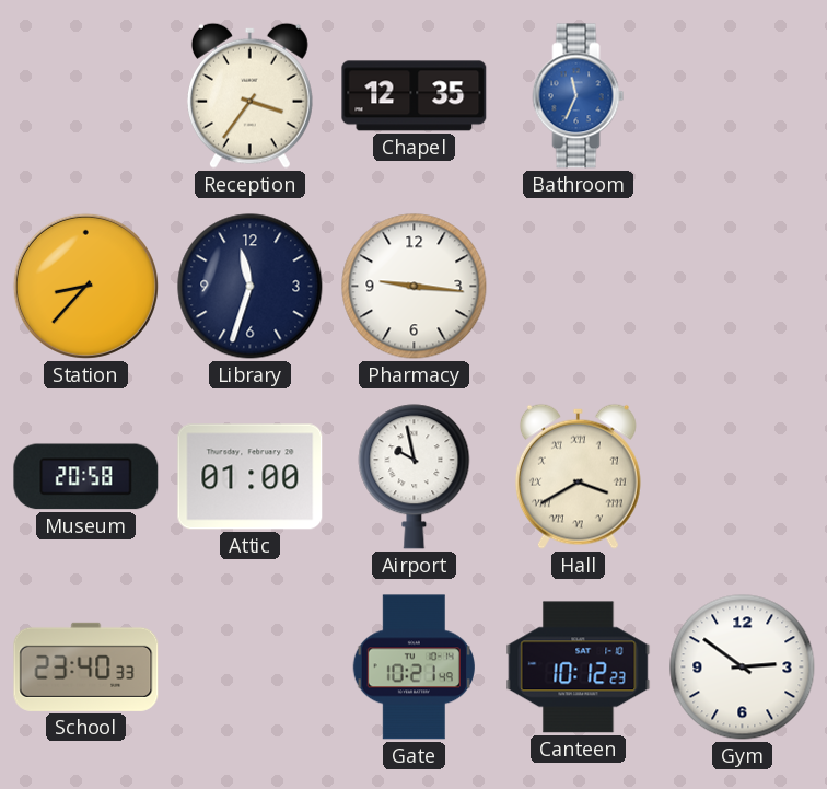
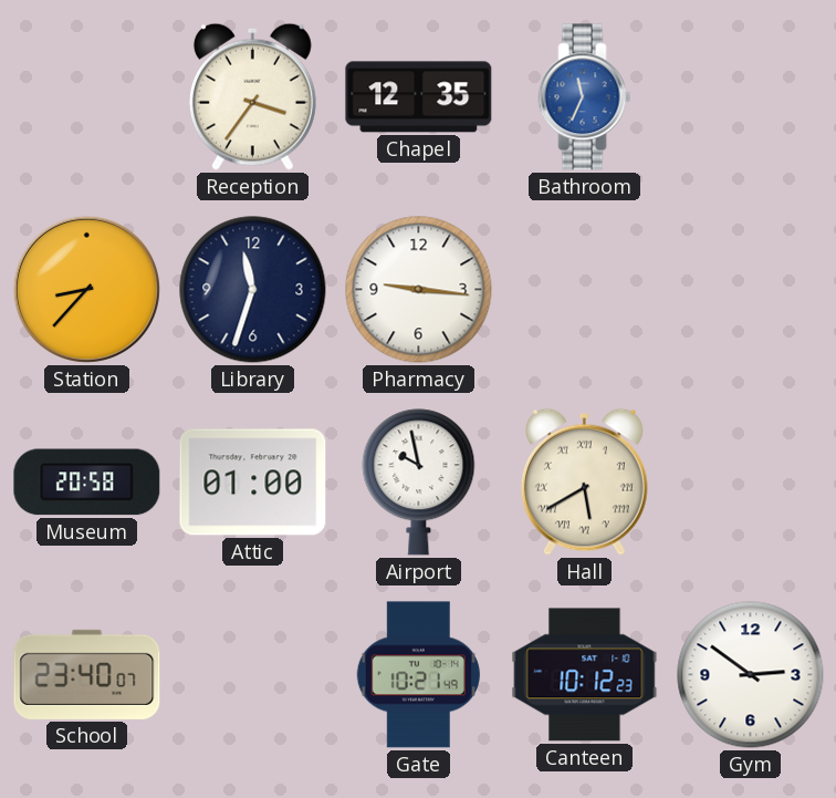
Hall: 3:40 -> 5:40
School: 23:40:33 -> 23:40:07
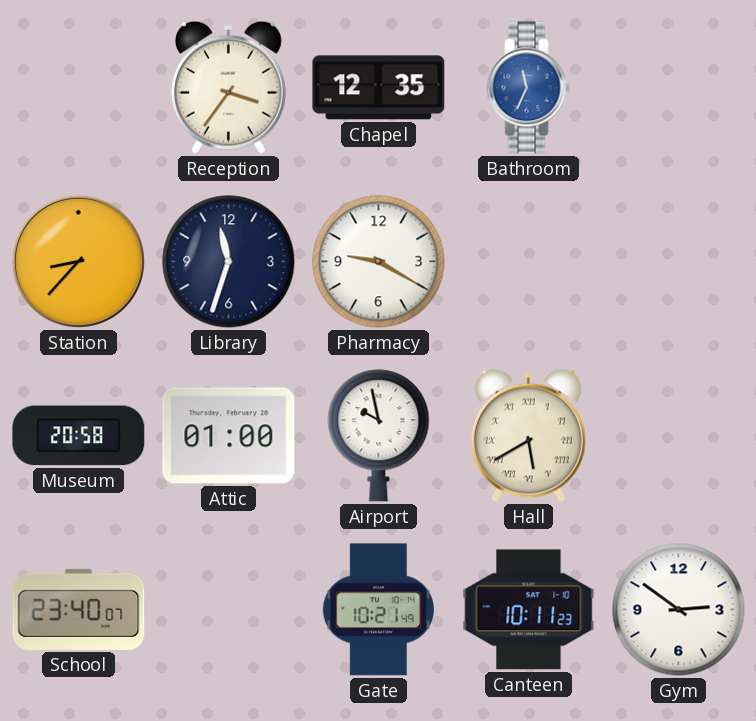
Pharmacy: 9:16 -> 9:20
Canteen: 10:12 -> 10:11
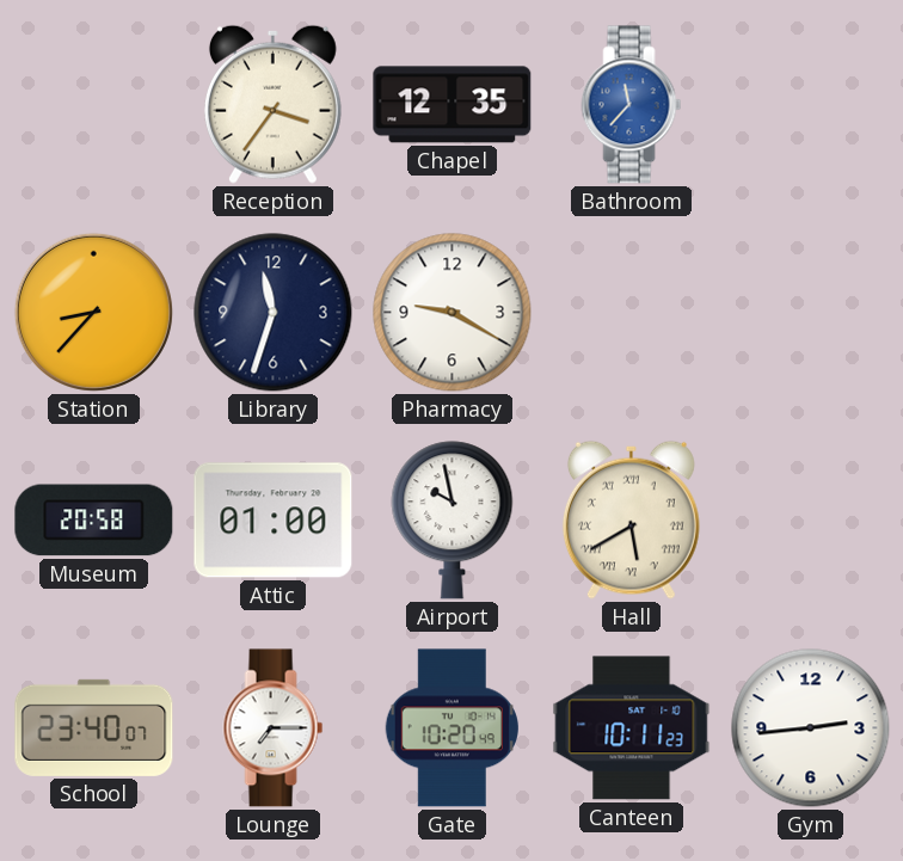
Bathroom: 11:34 -> 11:37
Lounge: none -> 7:15
Gate: 10:21 -> 10:20
Gym: 2:51 -> 2:44
